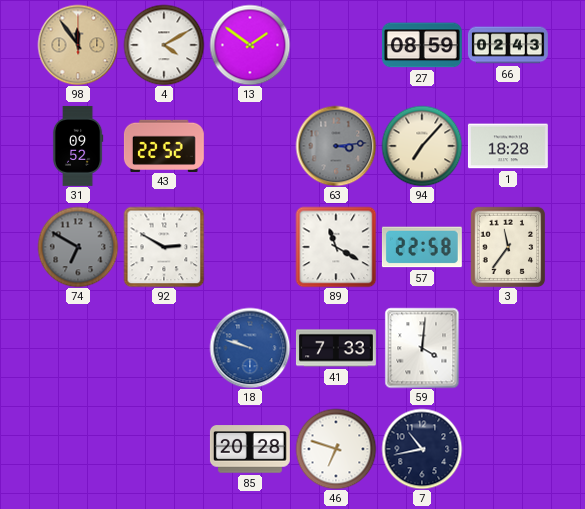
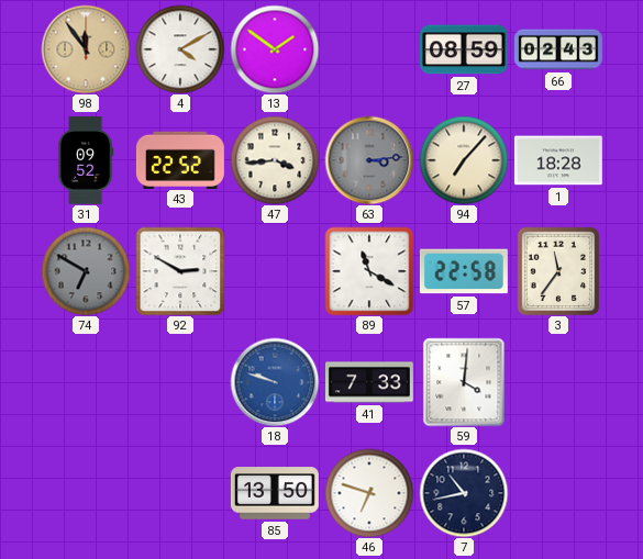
47: none -> 3:44
85: 20:28 -> 13:50
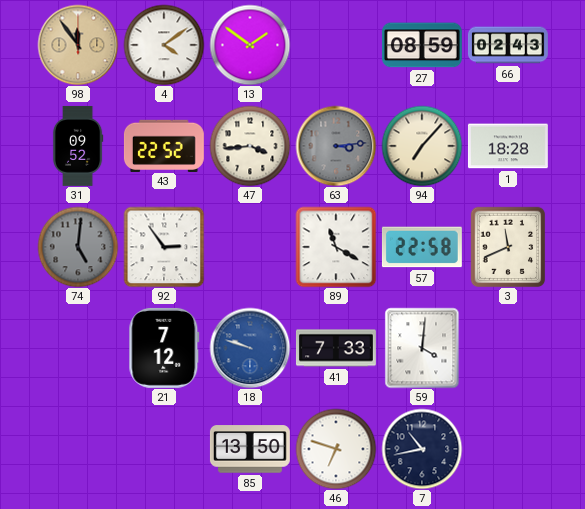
4: 4:10 -> 4:09
74: 6:50 -> 5:01
92: 2:50 -> 2:54
3: 11:36 -> 11:41
21: none -> 7:12
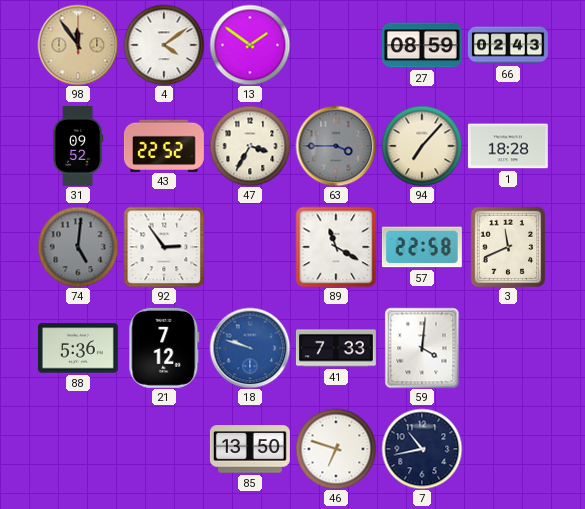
47: 3:44 -> 3:35
63: 3:14 -> 3:45
88: none -> 5:36
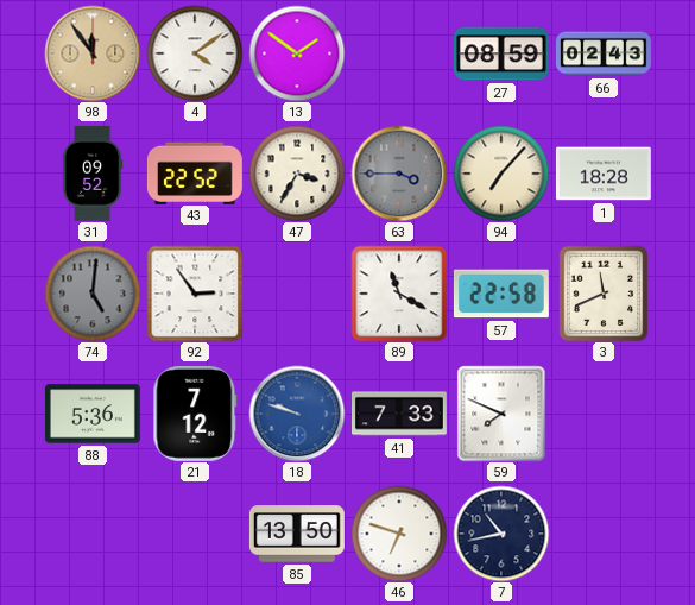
59: 4:01 -> 7:49
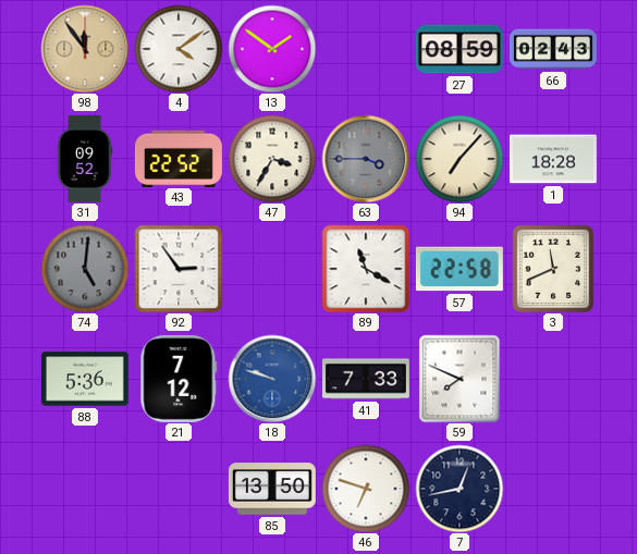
7: 10:43 -> 12:43
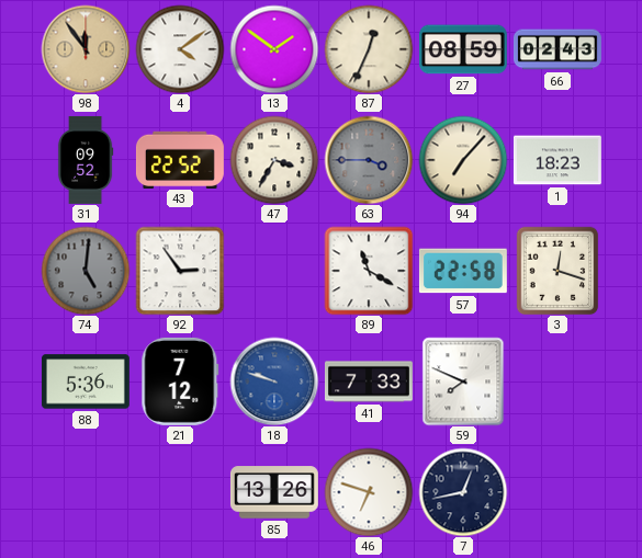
87: none -> 12:34
1: 18:28 -> 18:23
3: 11:41 -> 12:18
85: 13:50 -> 13:26
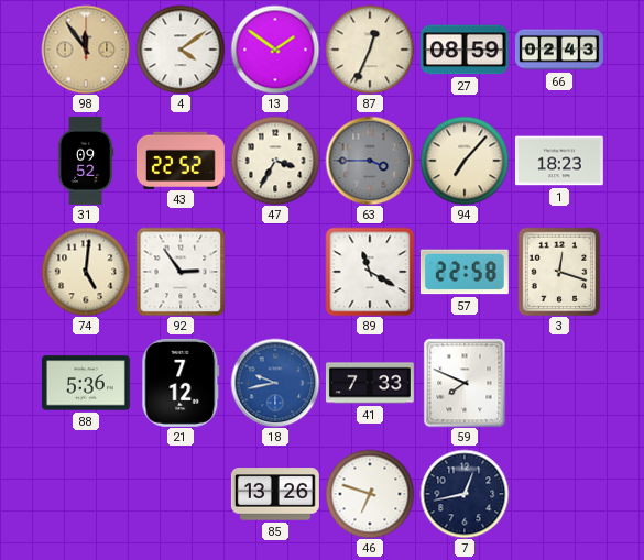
74 dial: grey -> cream
18: 9:48 -> 9:43
